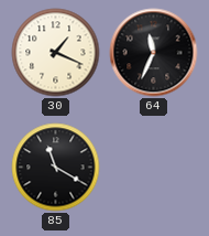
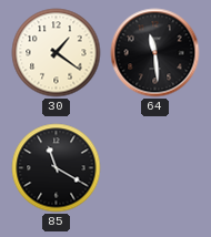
30: 1:19 -> 1:21
64: 11:34 -> 11:29
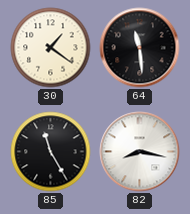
85: 11:20 -> 11:25
82: none -> 8:17
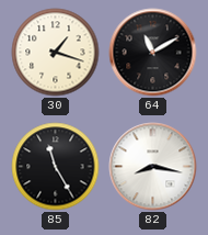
30: 1:21 -> 1:18
64: 11:29 -> 11:10
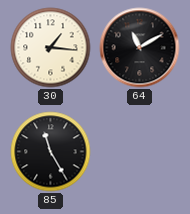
30: 1:18 -> 1:16
82: 8:17 -> none
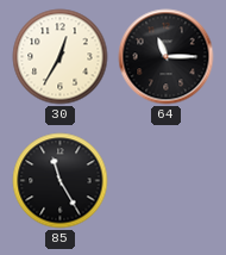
30: 1:16 -> 12:35
64: 11:10 -> 11:15
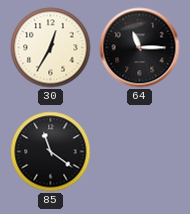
85: 11:25 -> 11:21
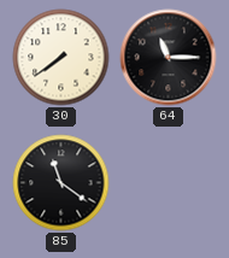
30: 12:35 -> 7:39
